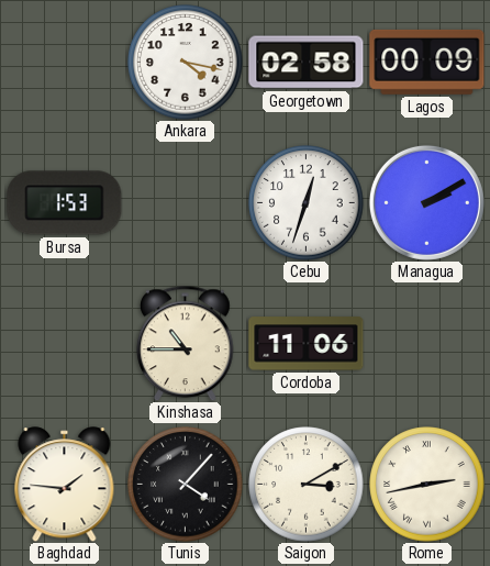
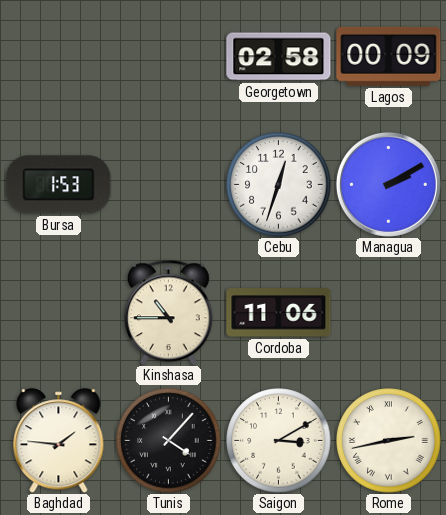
Ankara: 4:17 -> none
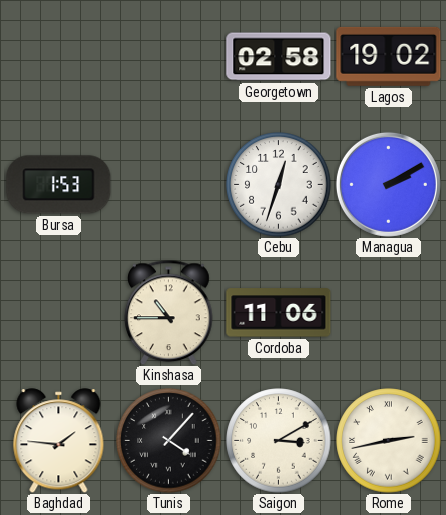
Lagos: 00:09 -> 19:02
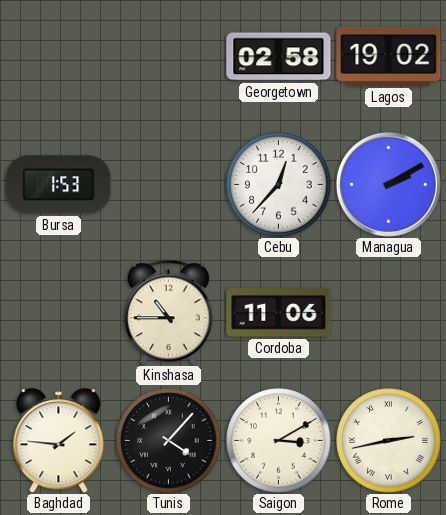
Cebu: 12:33 -> 12:37
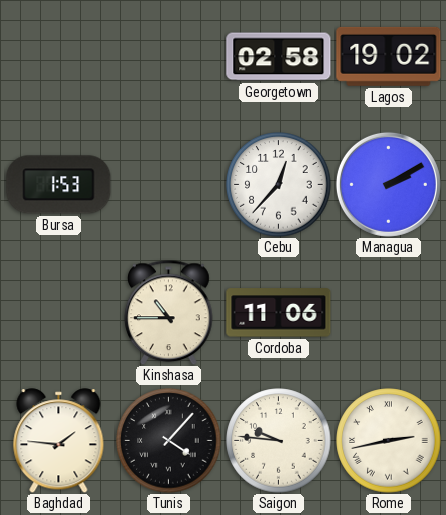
Saigon: 3:10 -> 9:46
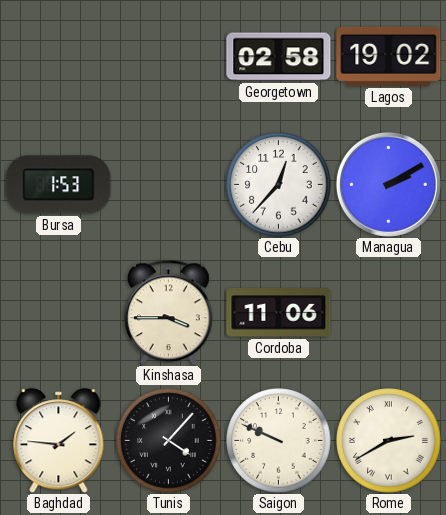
Kinshasa: 10:45 -> 3:45
Saigon: 9:46 -> 9:49
Rome: 2:43 -> 2:40
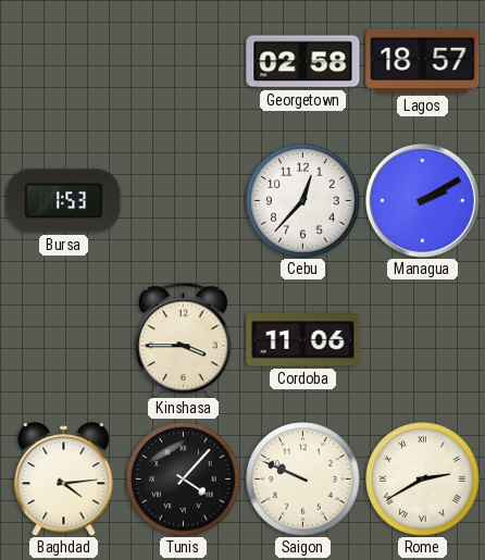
Lagos: 19:02 -> 18:57
Baghdad: 1:46 -> 4:14
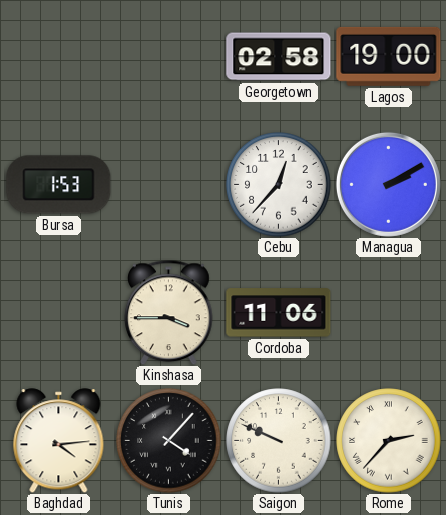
Lagos: 18:57 -> 19:00
Rome: 2:40 -> 2:37
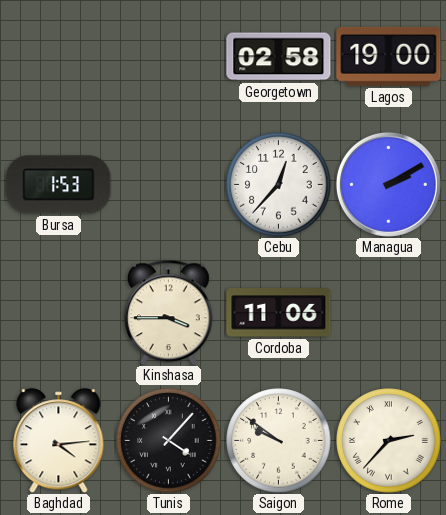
Saigon: 9:49 -> 9:51
